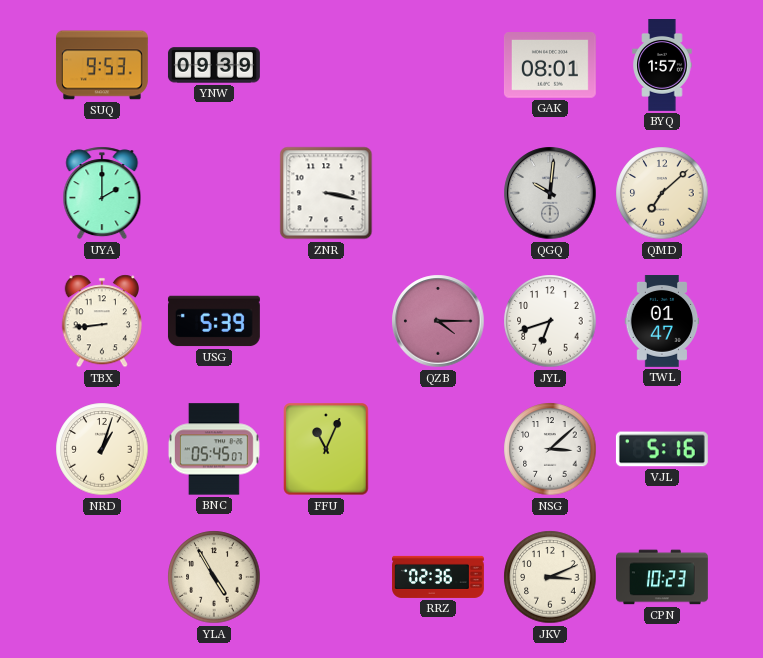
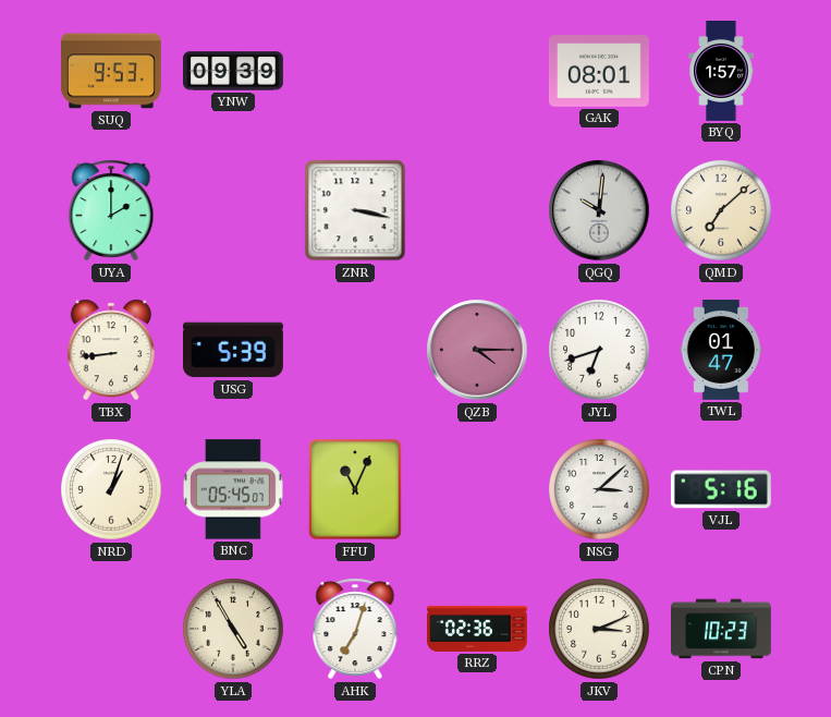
AHK: none -> 7:03
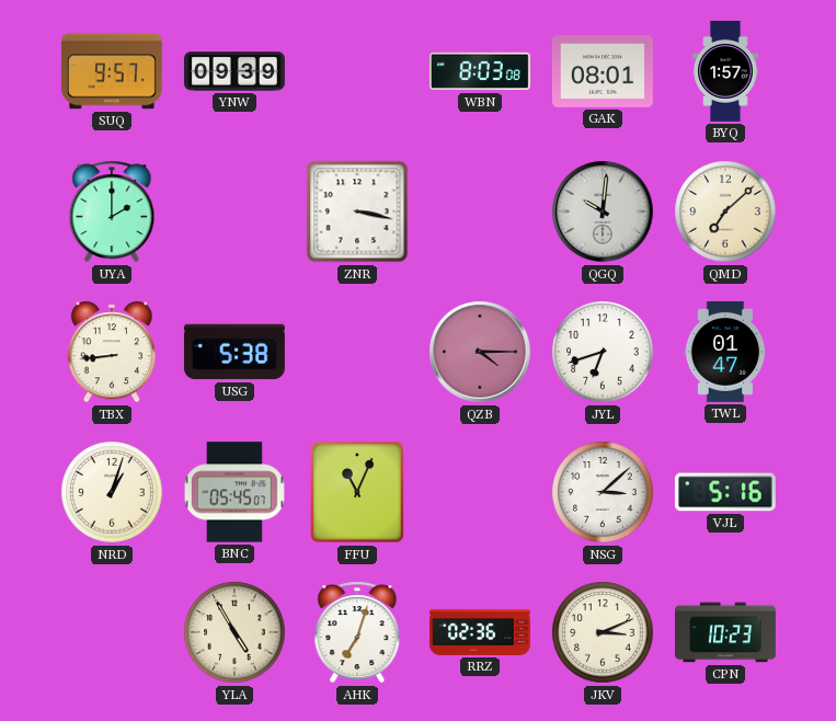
SUQ: 9:53 -> 9:57
WBN: none -> 8:03
USG: 5:39 -> 5:38
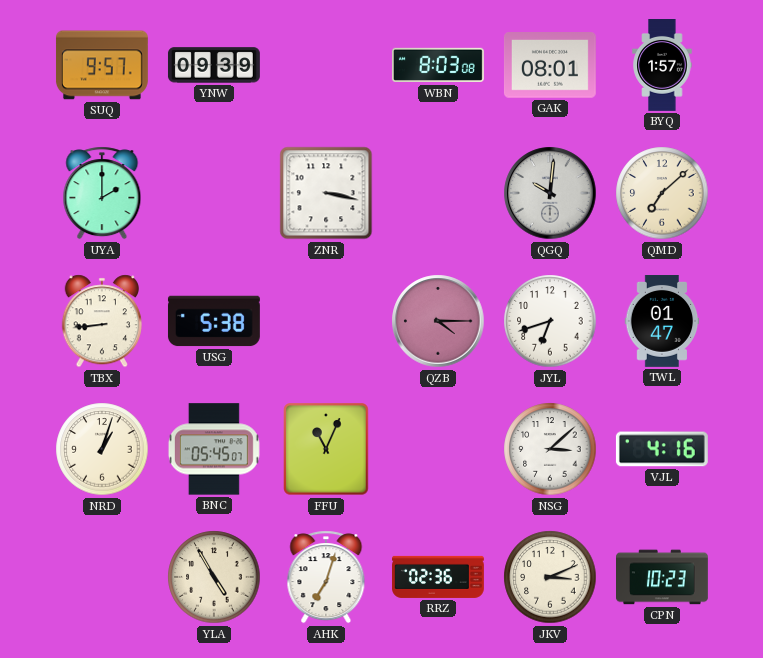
VJL: 5:16 -> 4:16
